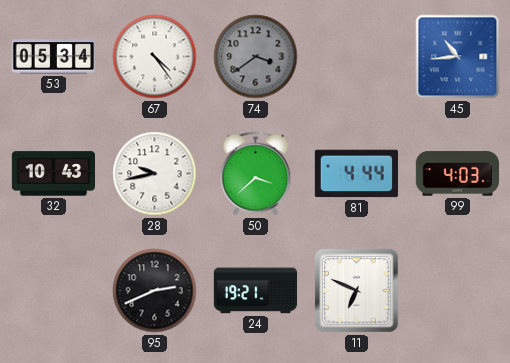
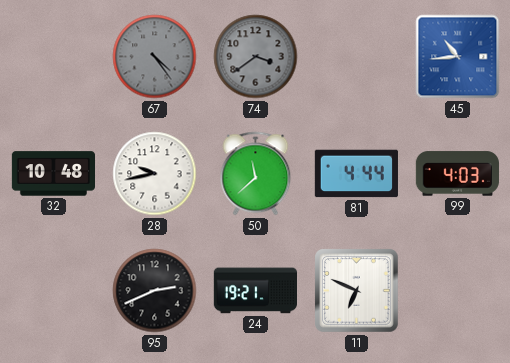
53: 05:34 -> none
67 dial: white -> grey
32: 10:43 -> 10:48
50: 3:38 -> 11:38
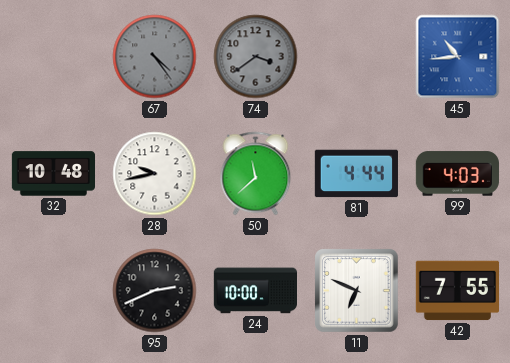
24: 19:21 -> 10:00
42: none -> 7:55
